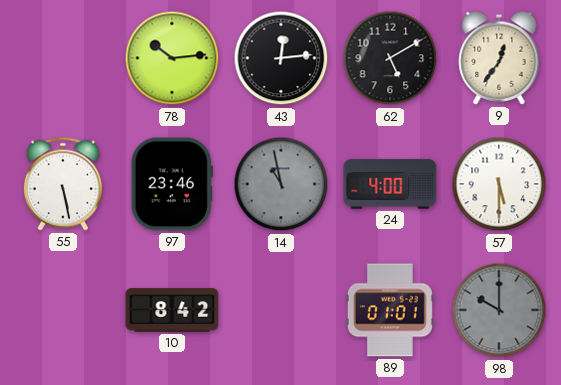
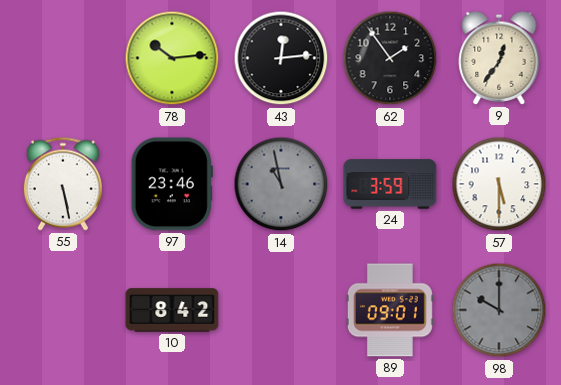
62: 5:10 -> 1:54
24: 4:00 -> 3:59
89: 01:01 -> 09:01
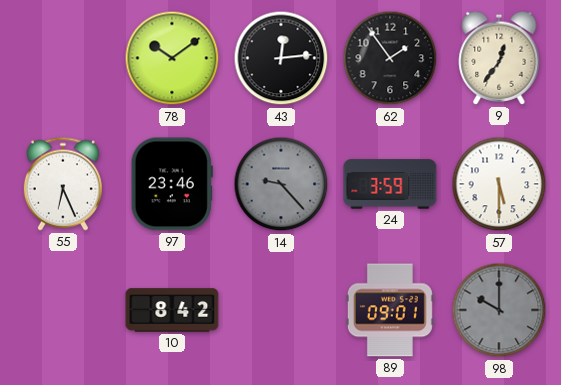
78: 10:14 -> 10:09
55: 5:28 -> 6:26
14: 10:58 -> 9:23
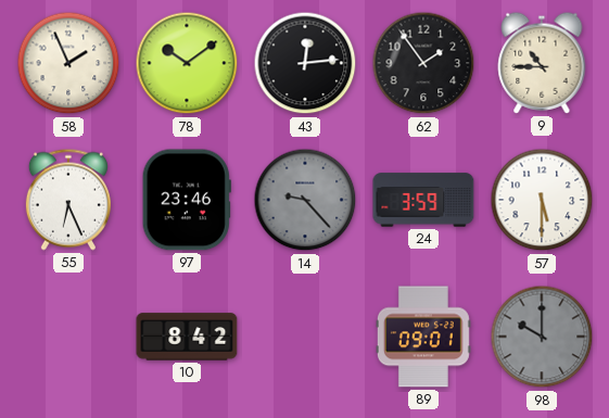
58: none -> 1:56
9: 12:36 -> 10:45
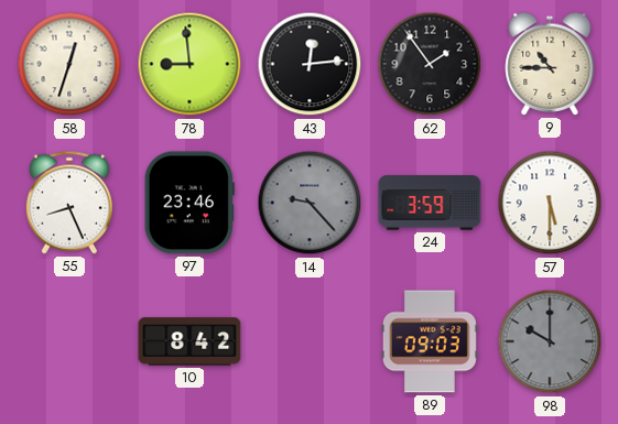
58: 1:56 -> 12:33
78: 10:09 -> 8:59
55: 6:26 -> 8:26
89: 09:01 -> 09:03
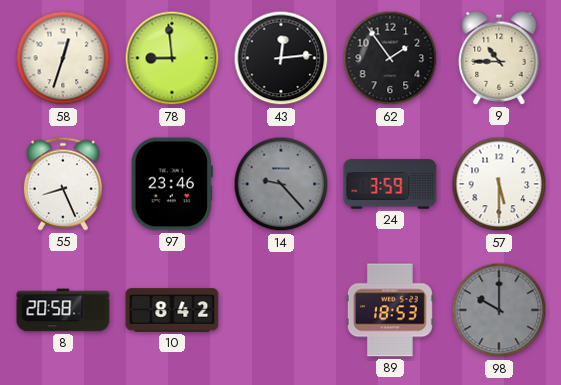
8: none -> 20:58
89: 09:03 -> 18:53
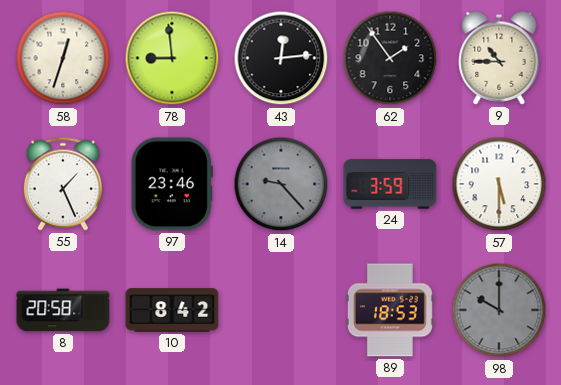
55: 8:26 -> 1:26
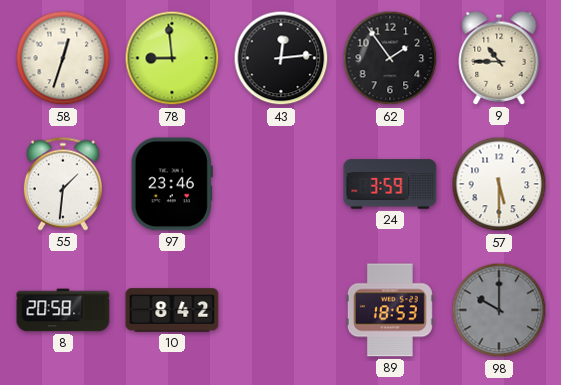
55: 1:26 -> 1:31
14: 9:23 -> none
